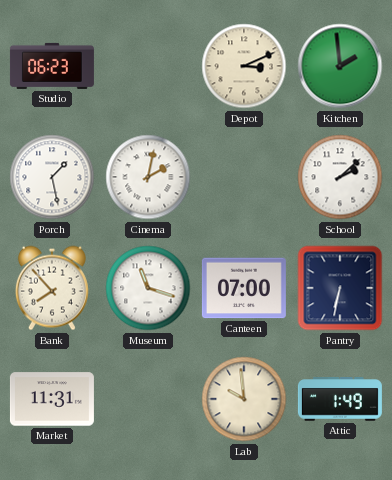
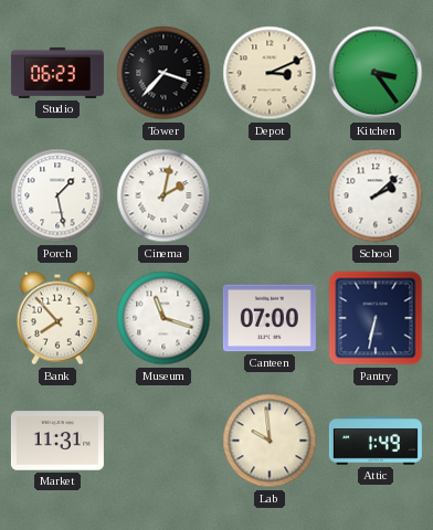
Tower: none -> 3:37
Kitchen: 1:59 -> 3:24
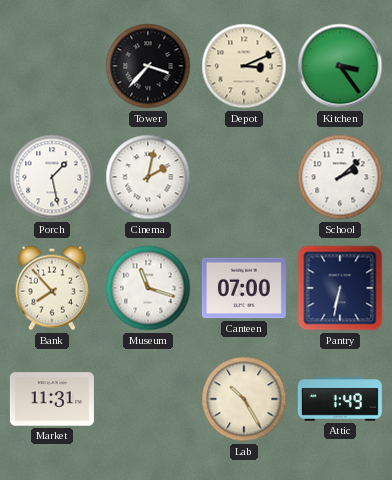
Studio: 06:23 -> none
Lab: 9:59 -> 10:25
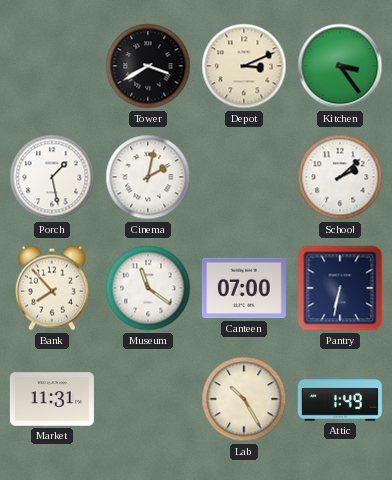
Tower: 3:37 -> 3:40
Museum: 11:18 -> 11:21
